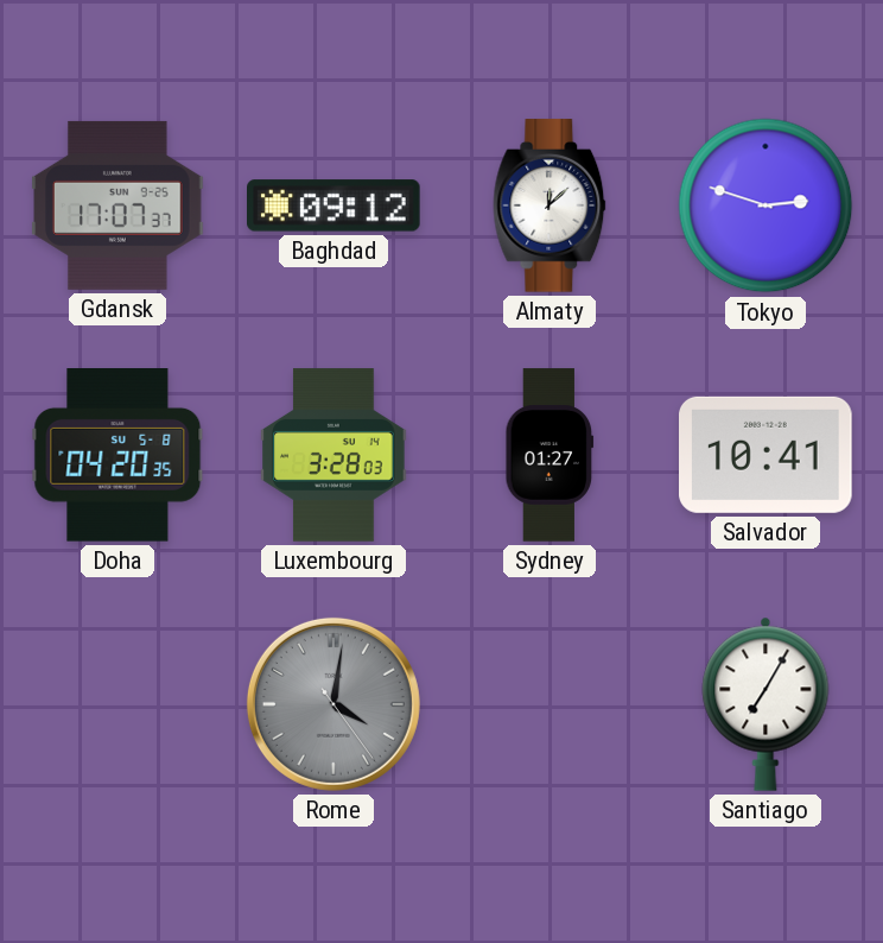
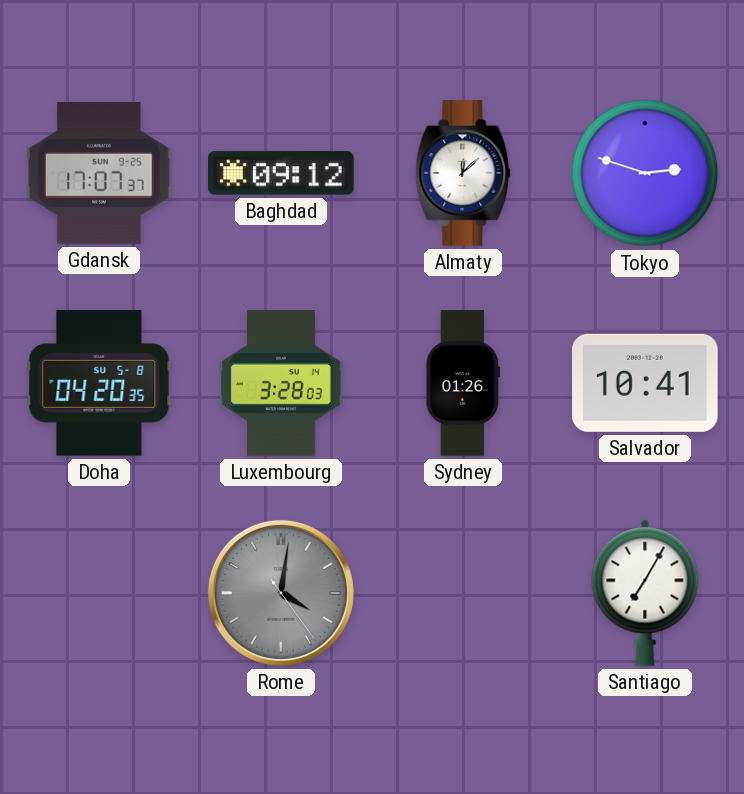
Sydney: 01:27 -> 01:26
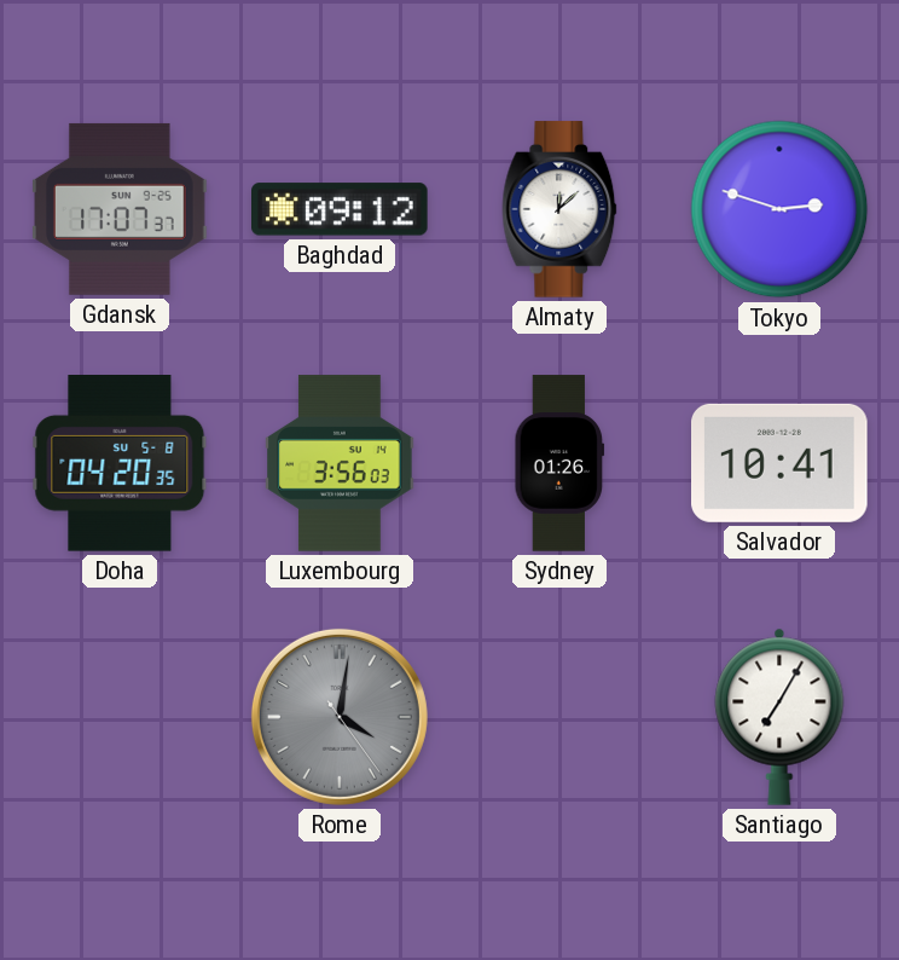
Luxembourg: 3:28 -> 3:56
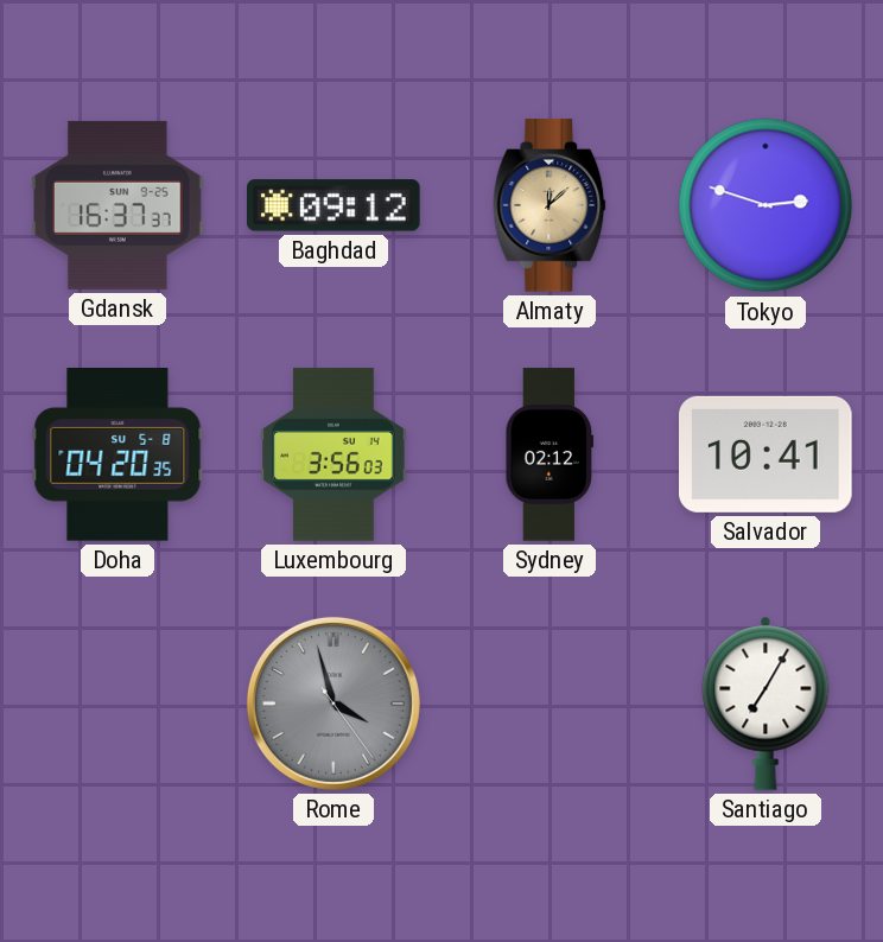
Gdansk: 17:07 -> 16:37
Almaty dial: white -> champagne
Sydney: 01:26 -> 02:12
Rome: 4:01 -> 3:57
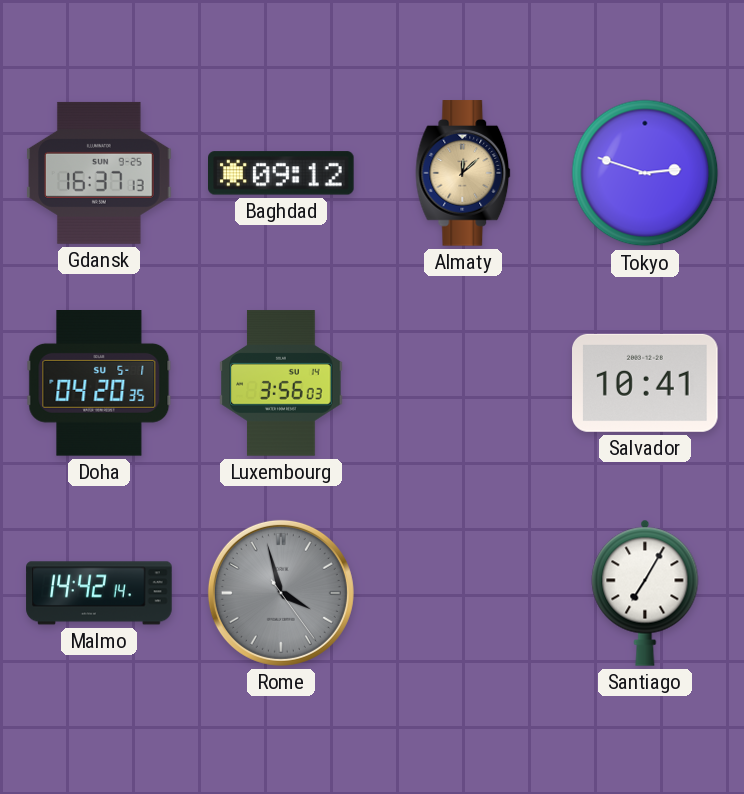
Gdansk: 16:37:37 -> 16:37:13
Doha date: SU 5-8 -> SU 5-1
Sydney: 02:12 -> none
Malmo: none -> 14:42
